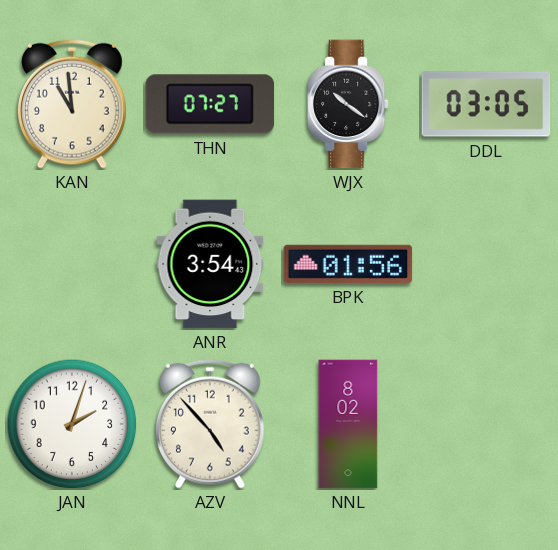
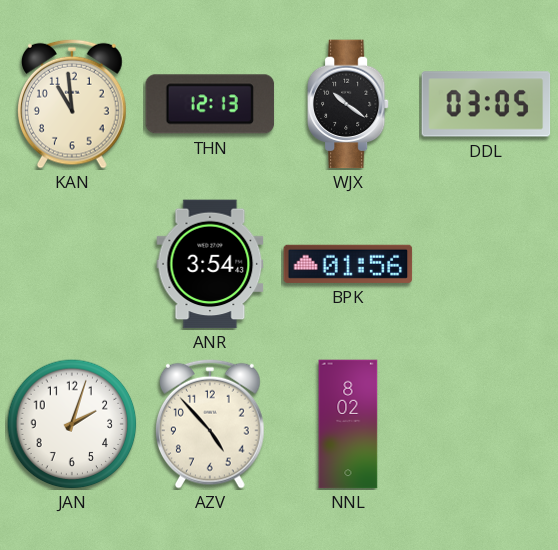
THN: 07:27 -> 12:13
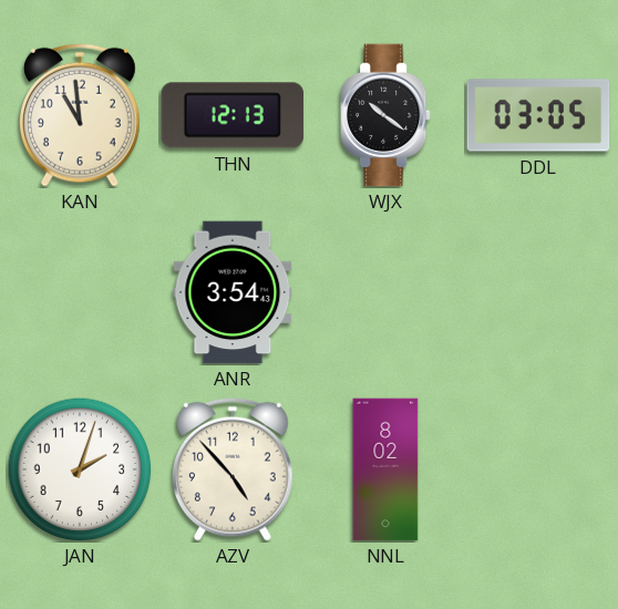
BPK: 01:56 -> none
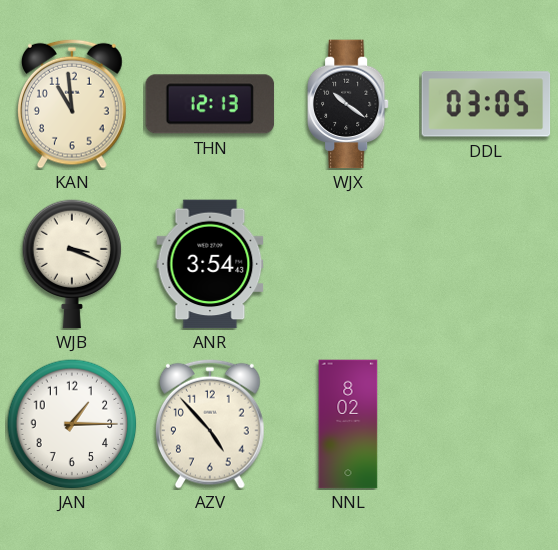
WJB: none -> 3:19
JAN: 2:03 -> 1:15
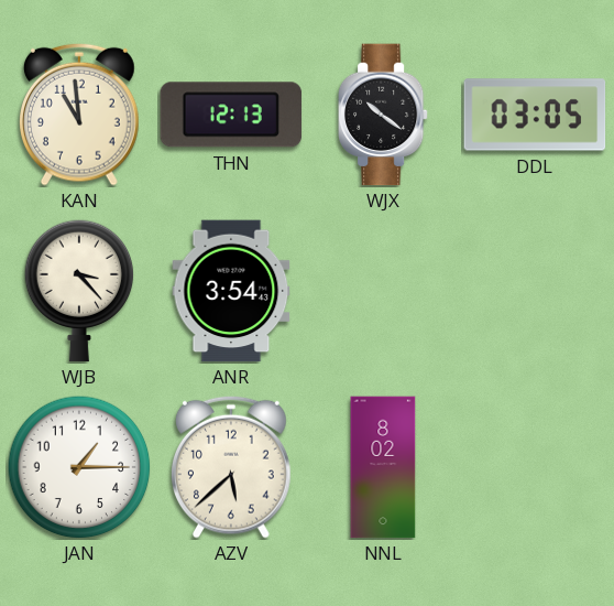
WJB: 3:19 -> 3:23
AZV: 4:53 -> 5:38
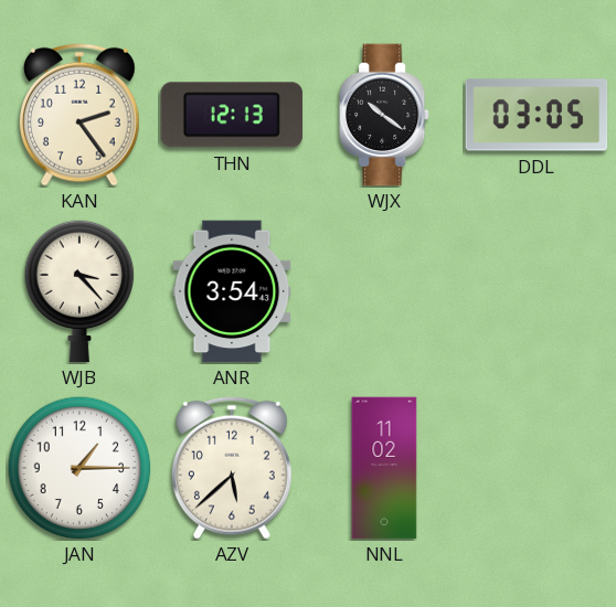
KAN: 10:59 -> 2:24
NNL: 8:02 -> 11:02
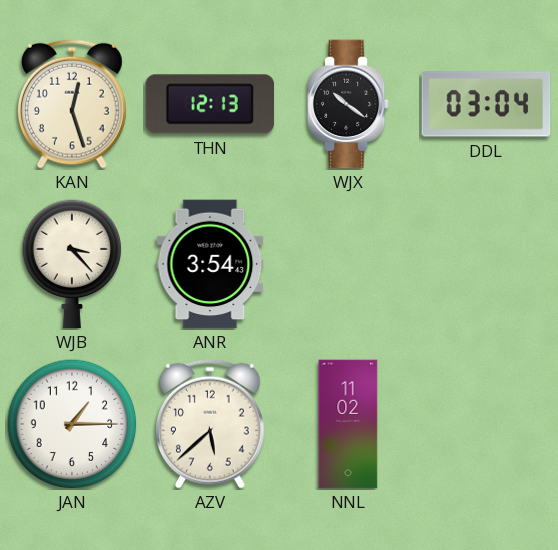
KAN: 2:24 -> 12:27
DDL: 03:05 -> 03:04
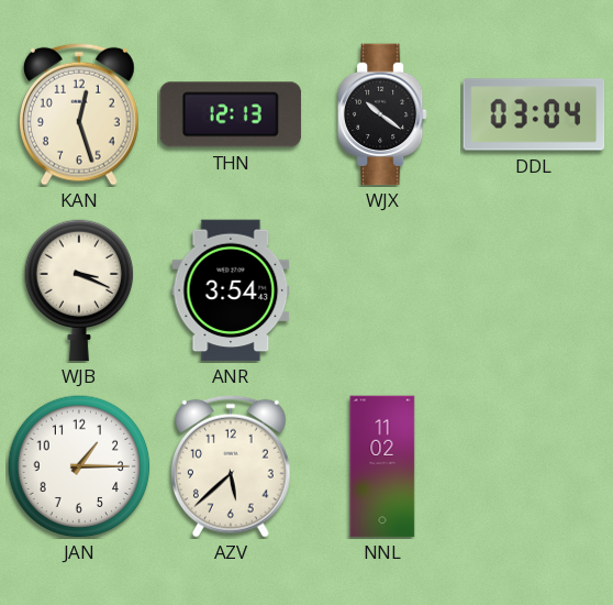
WJB: 3:23 -> 3:19
